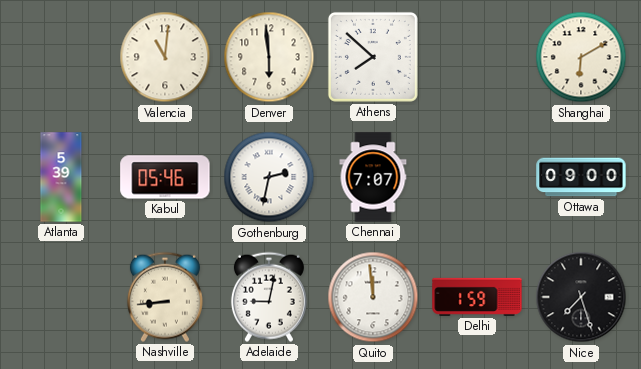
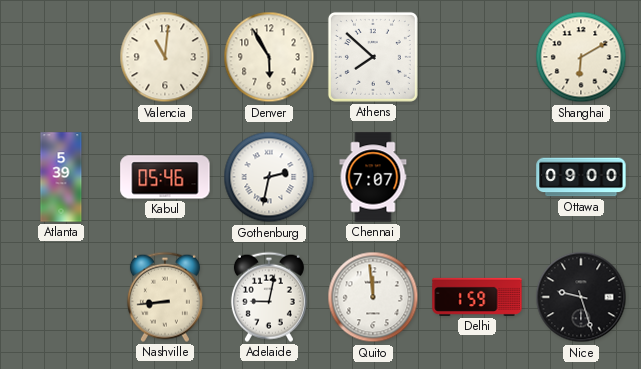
Denver: 5:59 -> 5:55
Nice: 7:27 -> 9:27
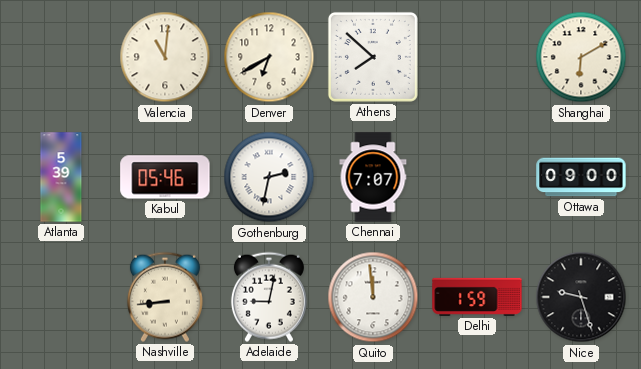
Denver: 5:55 -> 6:40
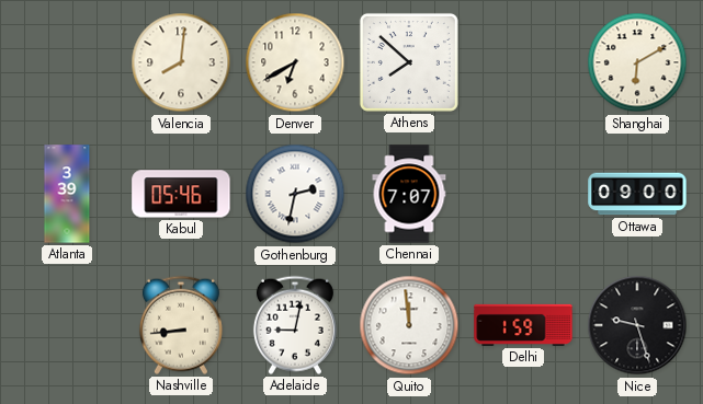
Valencia: 11:01 -> 8:01
Atlanta: 5:39 -> 3:39
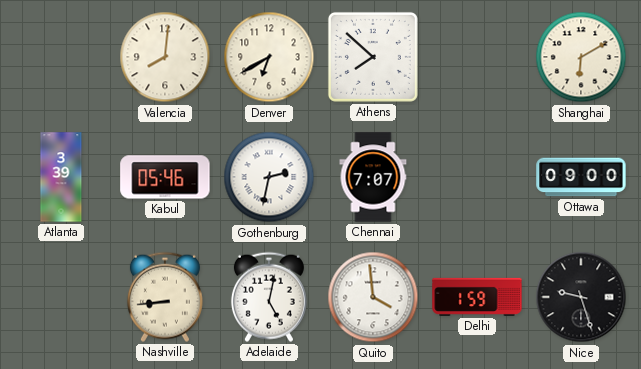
Adelaide: 9:02 -> 5:02
Quito: 11:59 -> 3:59
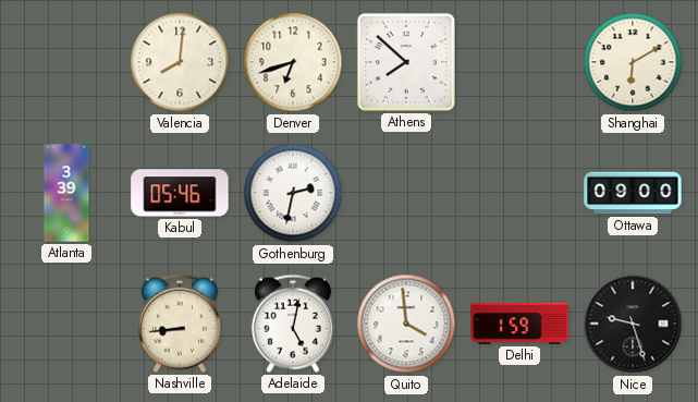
Denver: 6:40 -> 6:42
Chennai: 7:07 -> none
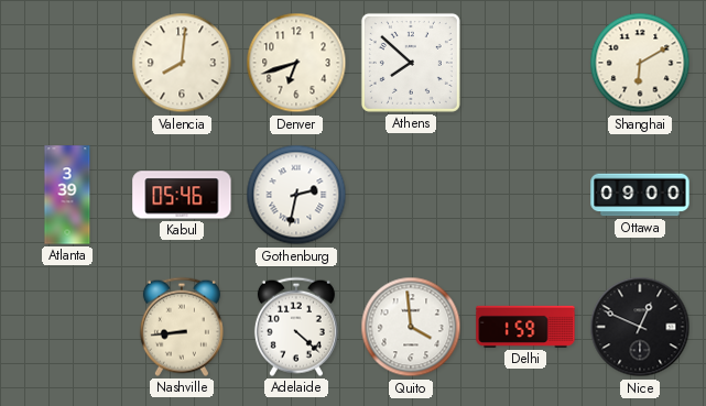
Adelaide: 5:02 -> 4:22
Nice: 9:27 -> 12:49
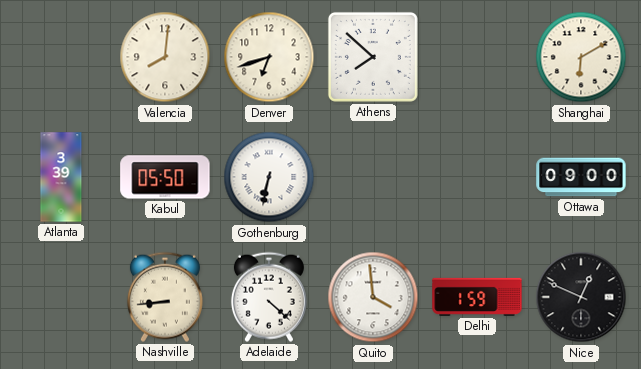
Kabul: 05:46 -> 05:50
Gothenburg: 2:32 -> 6:32
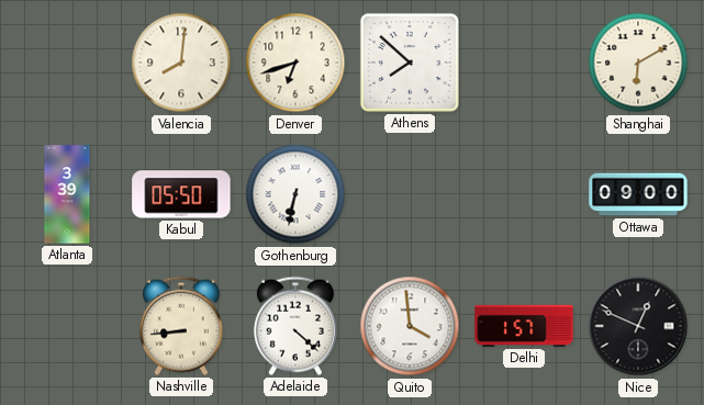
Delhi: 1:59 -> 1:57
